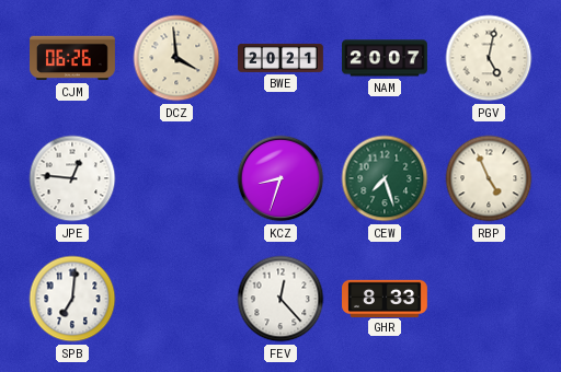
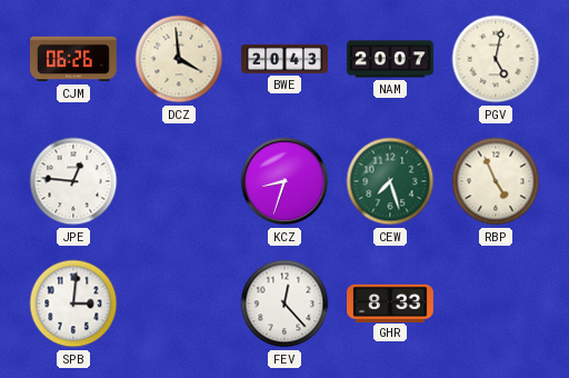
BWE: 20:21 -> 20:43
SPB: 7:01 -> 3:01
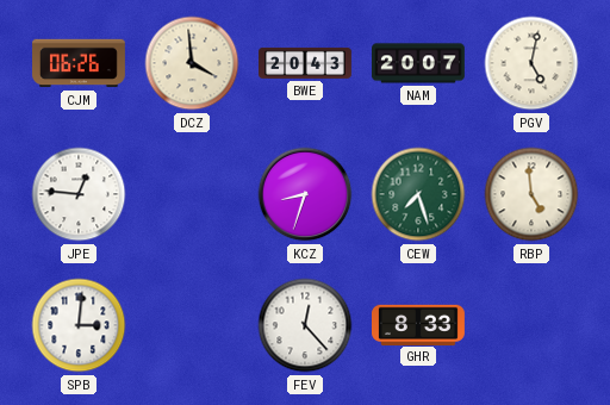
RBP: 4:56 -> 4:59
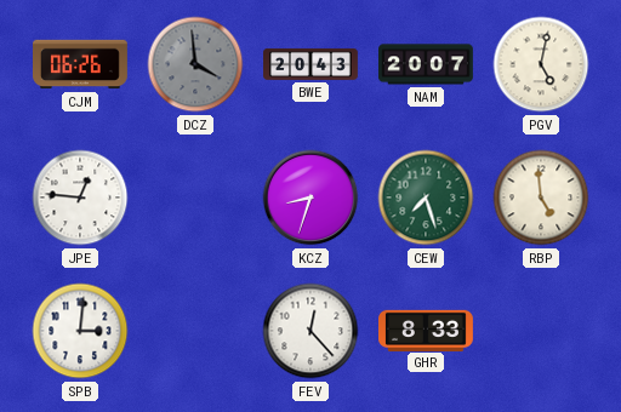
DCZ dial: cream -> grey
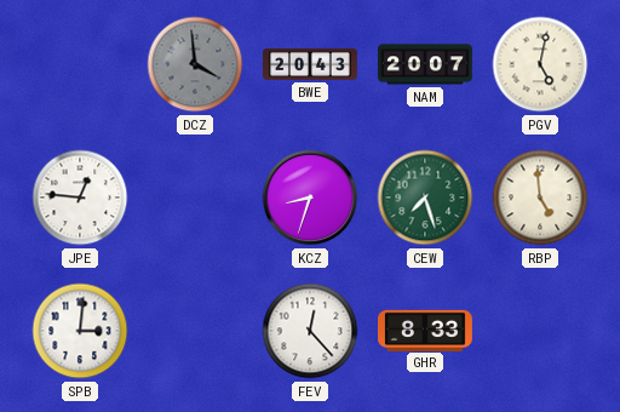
CJM: 06:26 -> none
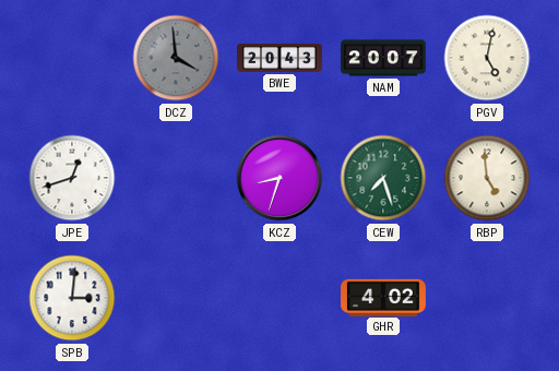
JPE: 12:46 -> 12:42
FEV: 12:23 -> none
GHR: 8:33 -> 4:02
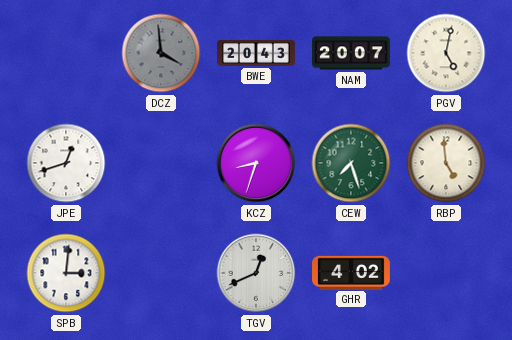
TGV: none -> 12:41
